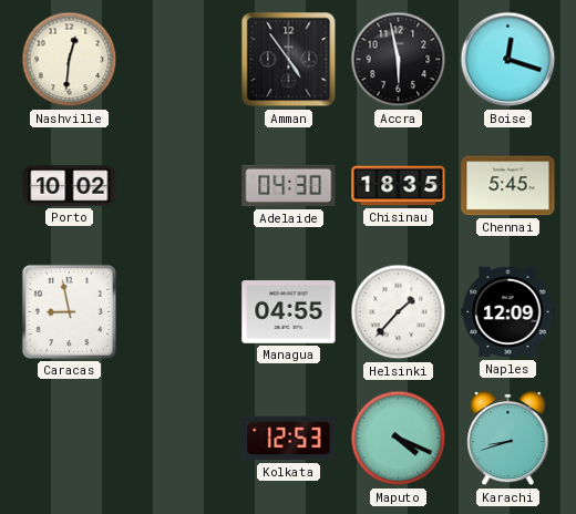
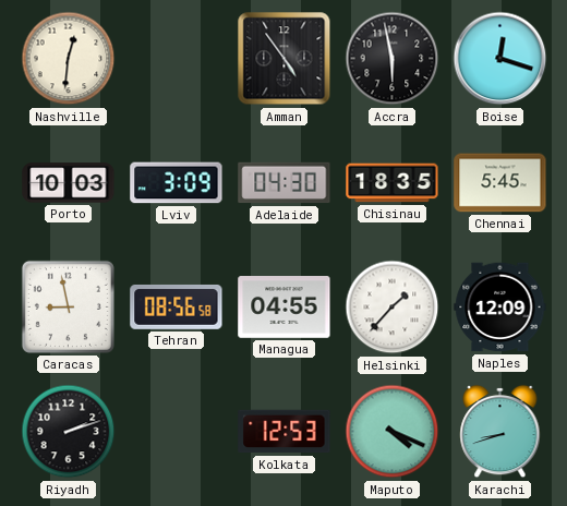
Porto: 10:02 -> 10:03
Lviv: none -> 3:09
Tehran: none -> 08:56
Riyadh: none -> 2:12
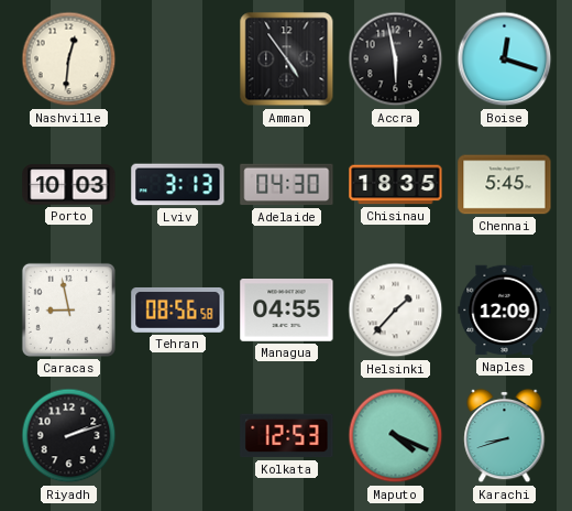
Lviv: 3:09 -> 3:13
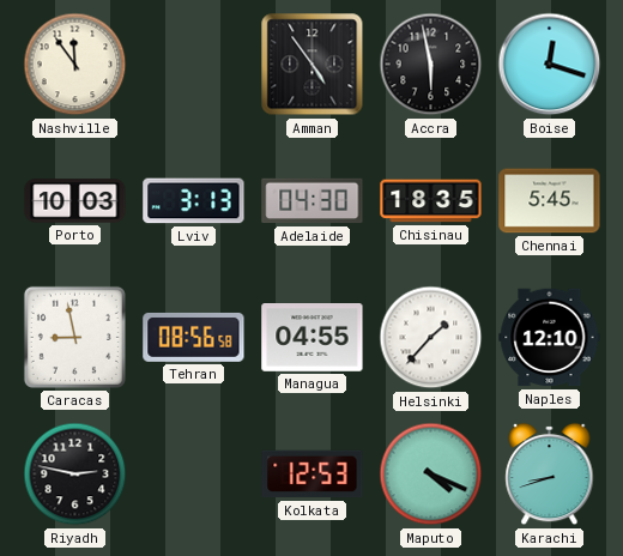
Nashville: 12:31 -> 11:54
Naples: 12:09 -> 12:10
Riyadh: 2:12 -> 2:47
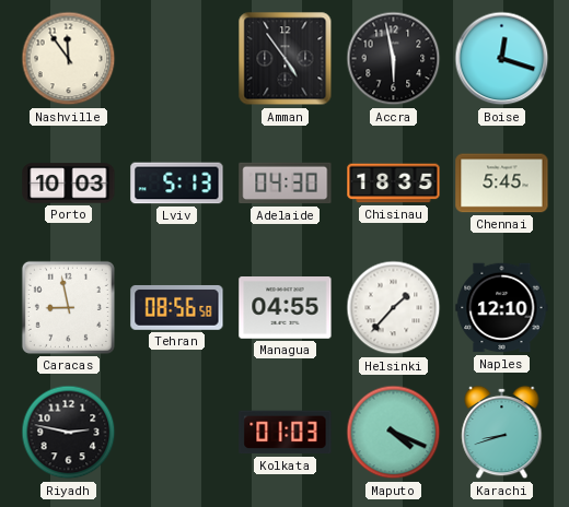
Lviv: 3:13 -> 5:13
Kolkata: 12:53 -> 01:03
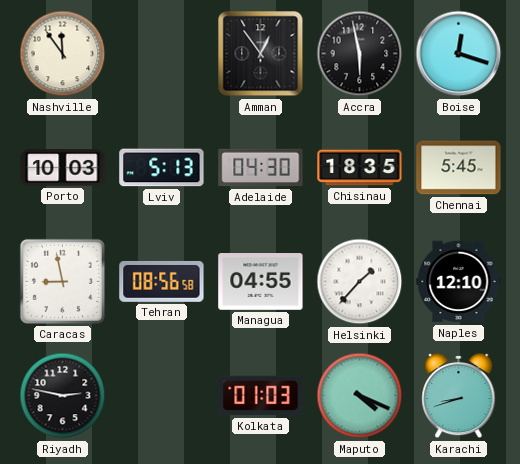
Amman: 4:54 -> 12:54
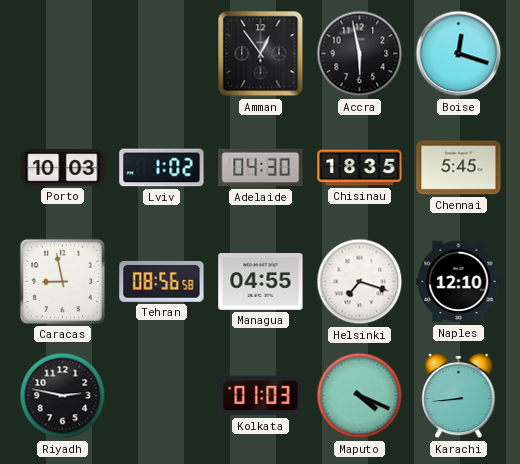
Nashville: 11:54 -> none
Lviv: 5:13 -> 1:02
Helsinki: 1:37 -> 7:18
Karachi: 8:42 -> 8:44
